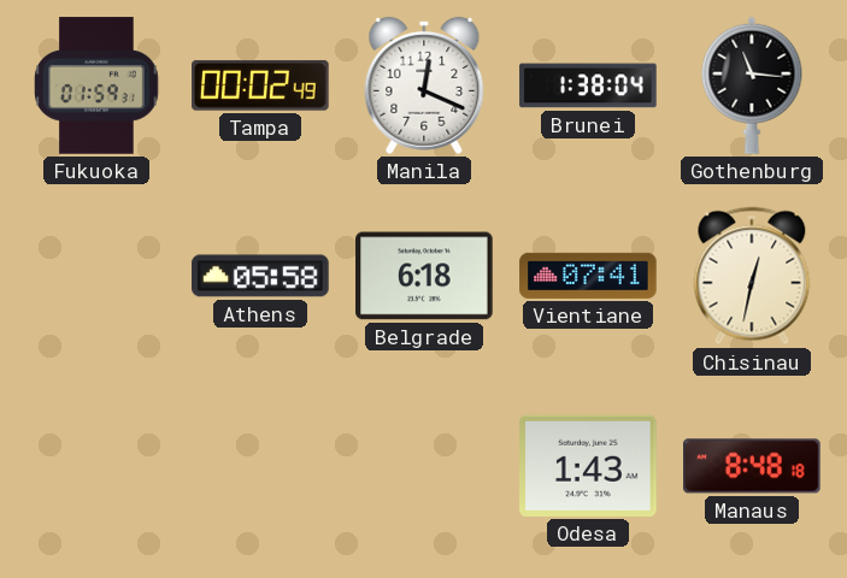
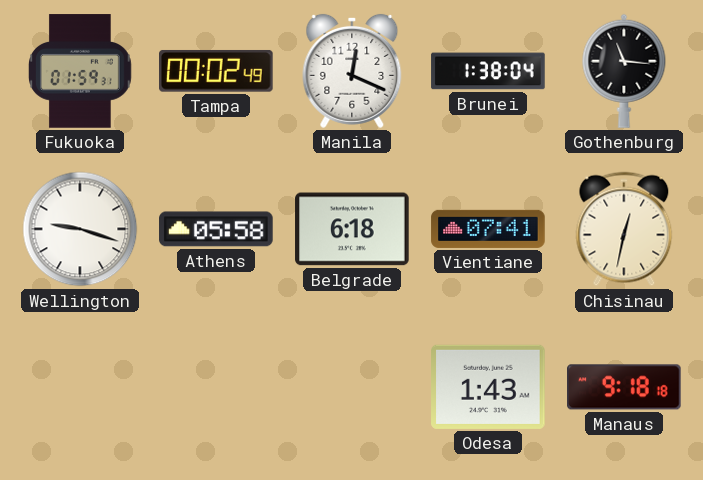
Wellington: none -> 9:18
Manaus: 8:48 -> 9:18
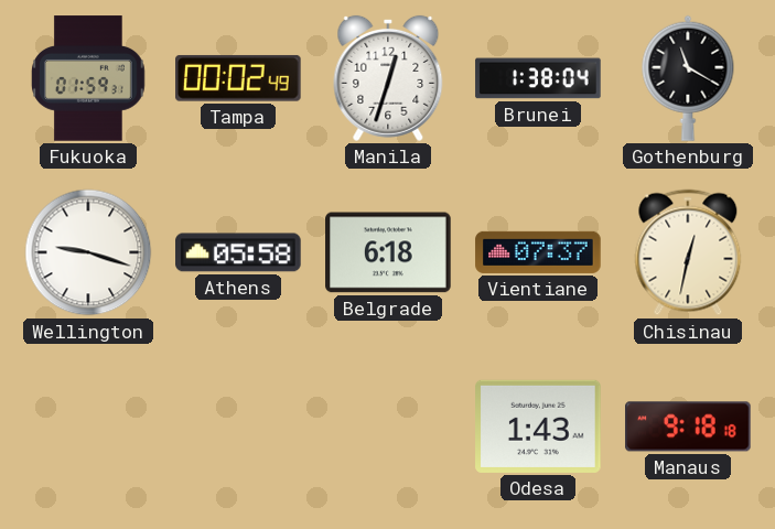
Manila: 12:19 -> 12:33
Gothenburg: 11:16 -> 11:20
Vientiane: 07:41 -> 07:37
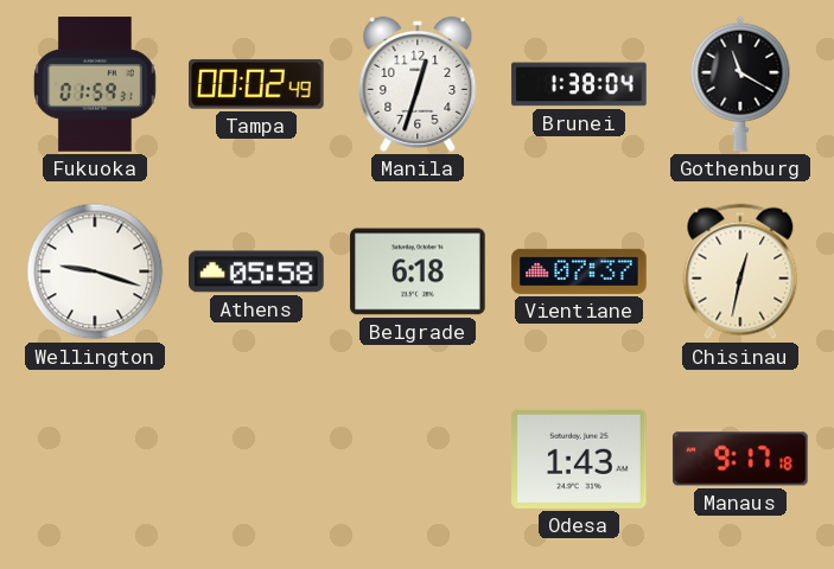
Manaus: 9:18 -> 9:17
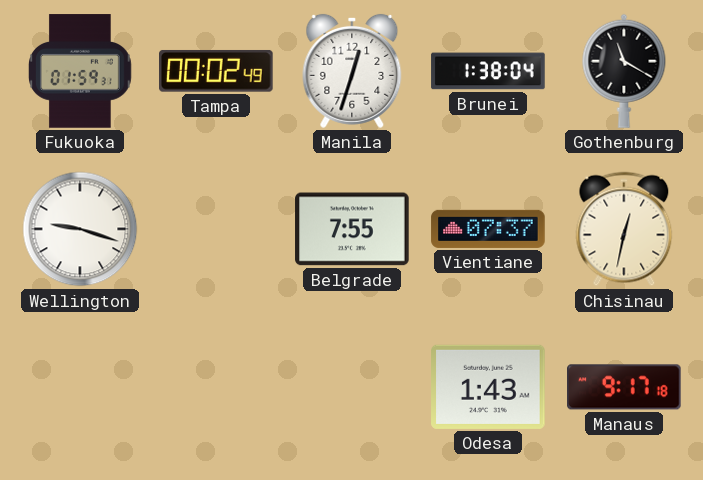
Athens: 05:58 -> none
Belgrade: 6:18 -> 7:55
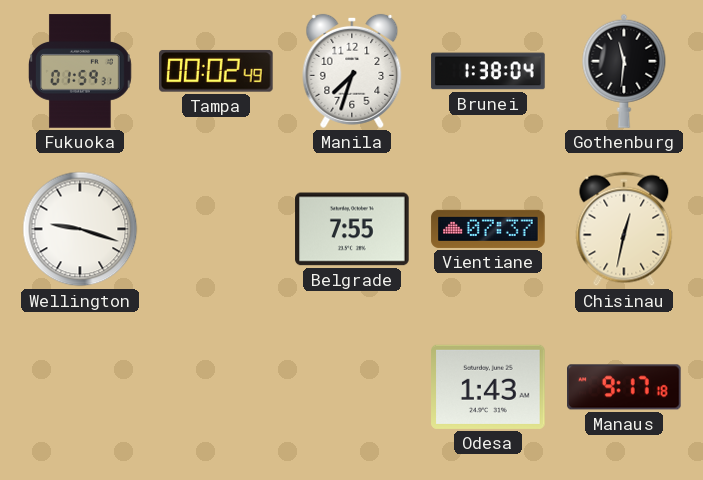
Manila: 12:33 -> 7:33
Gothenburg: 11:20 -> 11:31
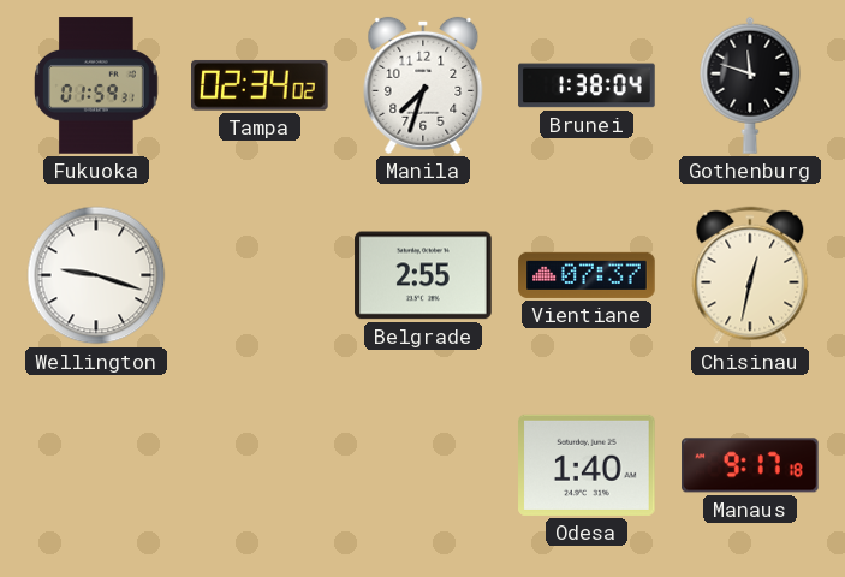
Tampa: 00:02 -> 02:34
Gothenburg: 11:31 -> 11:48
Belgrade: 7:55 -> 2:55
Odesa: 1:43 -> 1:40
